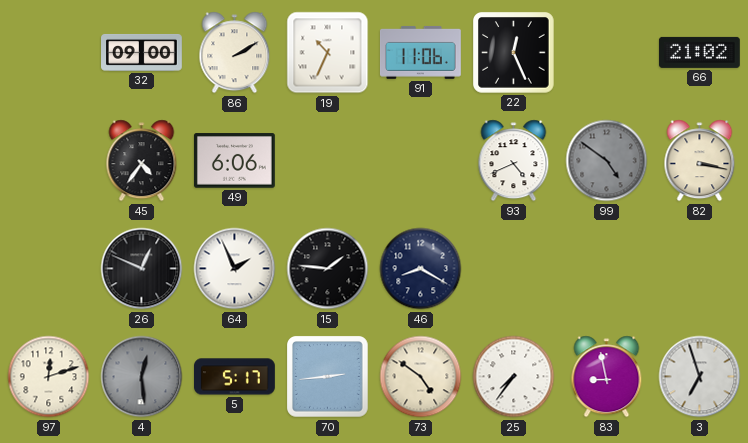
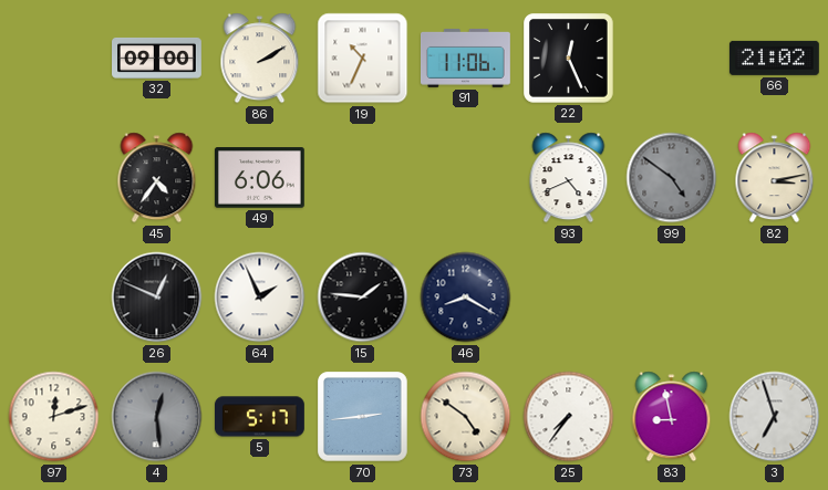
82: 3:17 -> 3:13
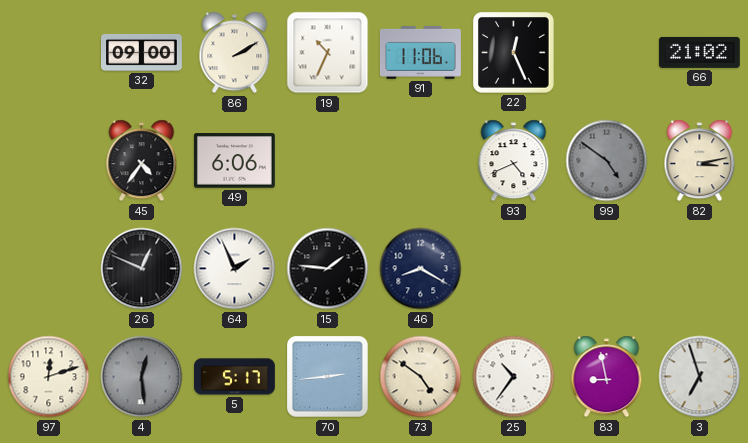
25: 7:36 -> 10:36
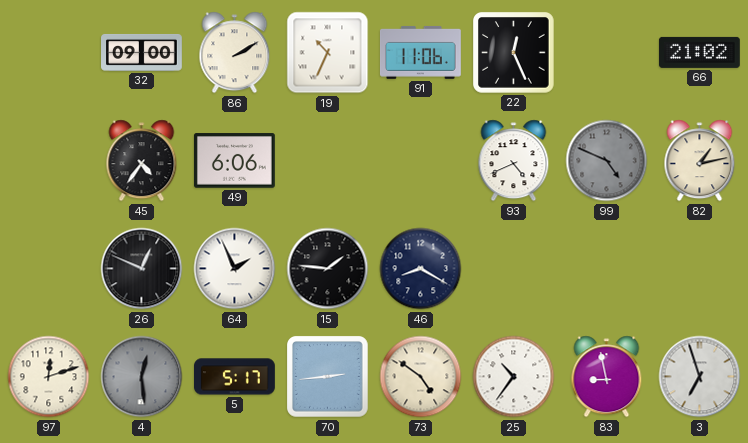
99: 4:51 -> 4:49
82: 3:13 -> 1:13
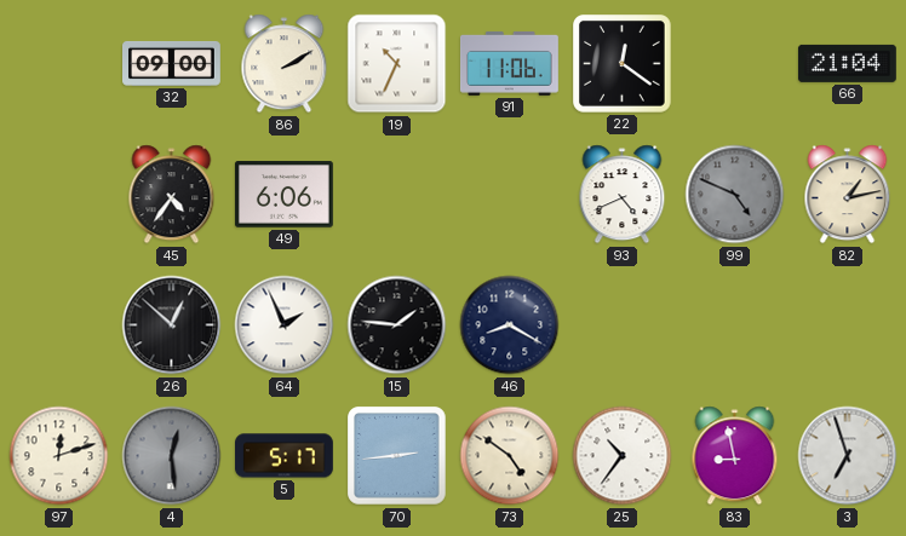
22: 12:26 -> 12:21
66: 21:02 -> 21:04
26: 12:49 -> 12:52
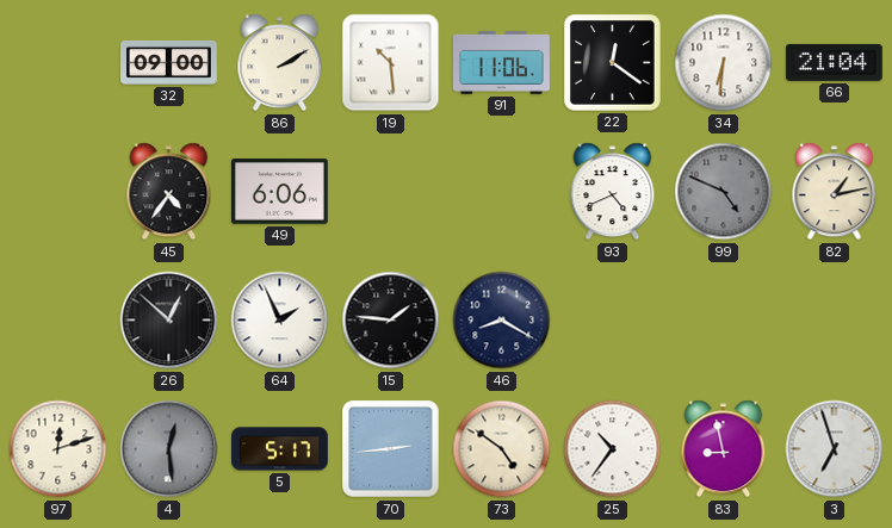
19: 10:34 -> 10:29
34: none -> 6:31
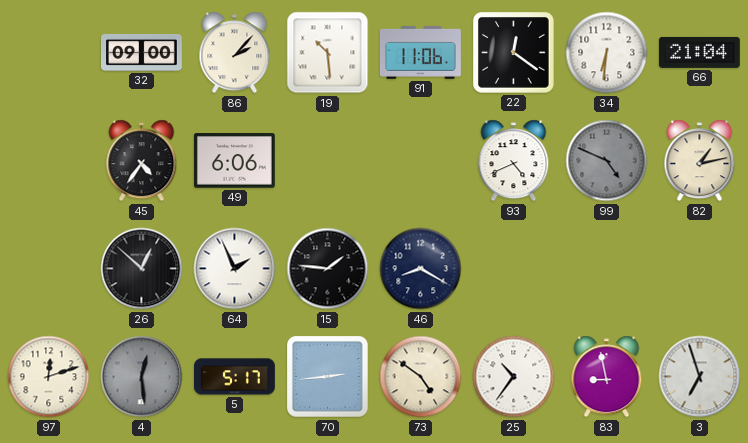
86: 2:10 -> 2:07
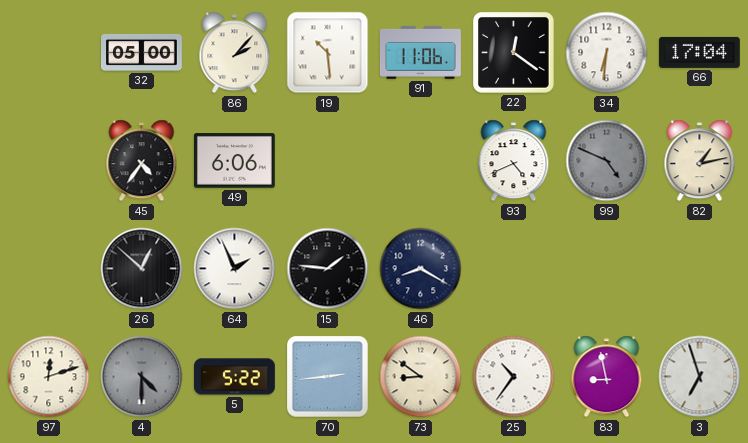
32: 09:00 -> 05:00
66: 21:04 -> 17:04
4: 12:29 -> 4:30
5: 5:17 -> 5:22
73: 4:51 -> 8:51
